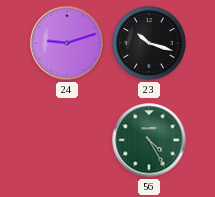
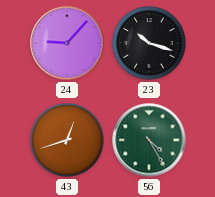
24: 9:12 -> 9:07
43: none -> 12:42
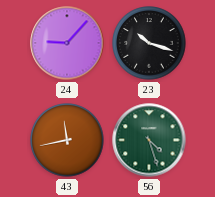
43: 12:42 -> 11:43
56: 4:25 -> 4:27
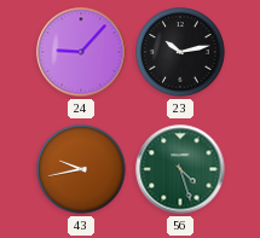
23: 10:18 -> 10:13
43: 11:43 -> 9:43
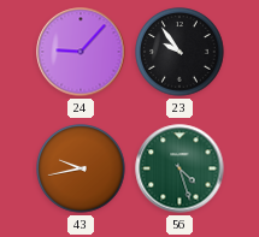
23: 10:13 -> 9:54
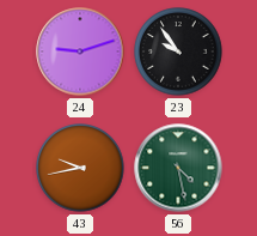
24: 9:07 -> 9:12
56: 4:27 -> 4:28
